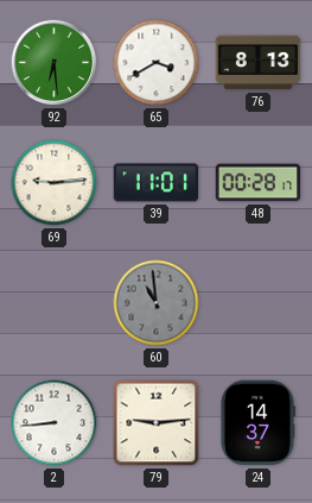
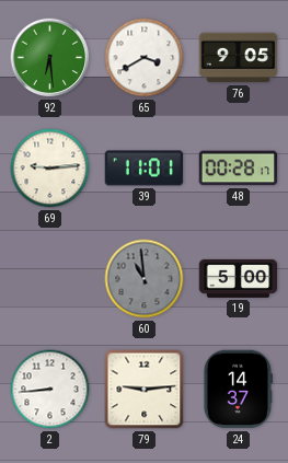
76: 8:13 -> 9:05
19: none -> 5:00
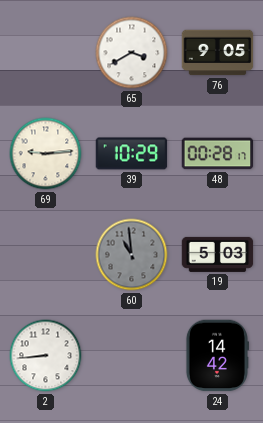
92: 6:29 -> none
39: 11:01 -> 10:29
19: 5:00 -> 5:03
79: 9:14 -> none
24: 14:37 -> 14:42
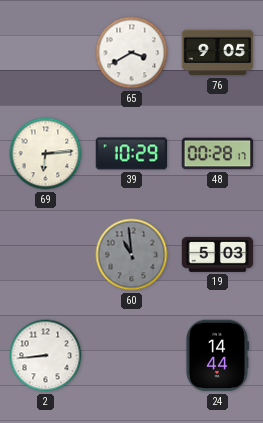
69: 9:14 -> 6:14
24: 14:42 -> 14:44
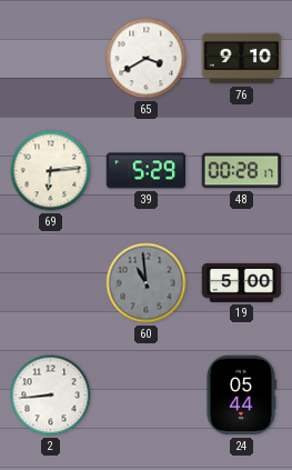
76: 9:05 -> 9:10
39: 10:29 -> 5:29
19: 5:03 -> 5:00
24: 14:44 -> 05:44
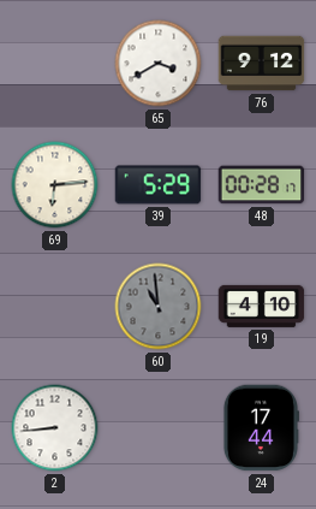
76: 9:10 -> 9:12
19: 5:00 -> 4:10
24: 05:44 -> 17:44
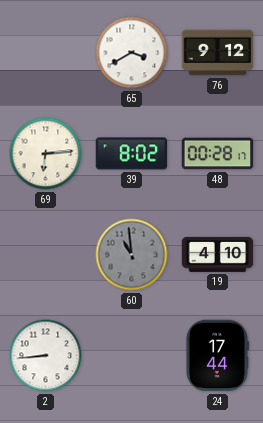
39: 5:29 -> 8:02
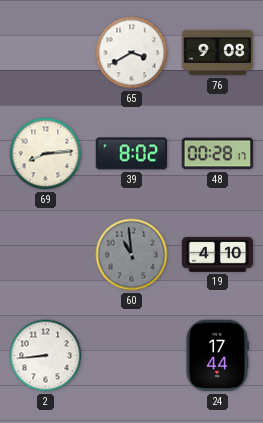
76: 9:12 -> 9:08
69: 6:14 -> 8:14
